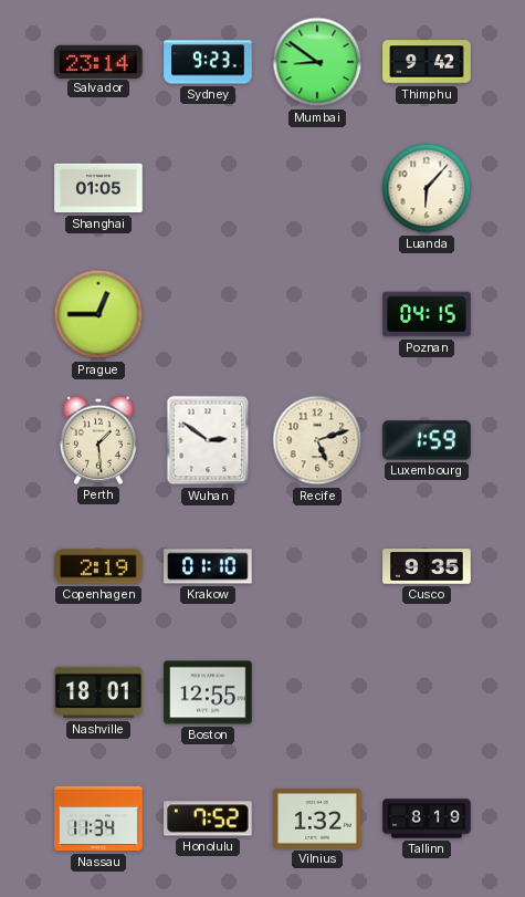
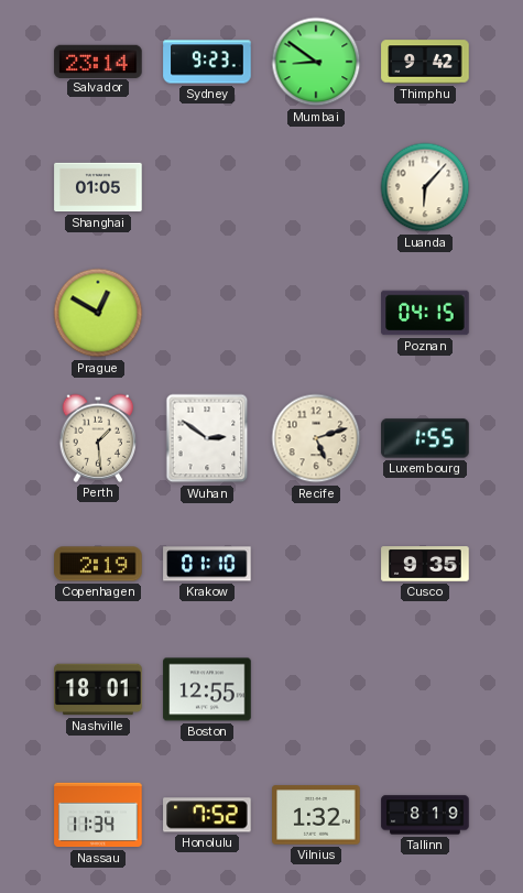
Prague: 12:45 -> 12:50
Luxembourg: 1:59 -> 1:55
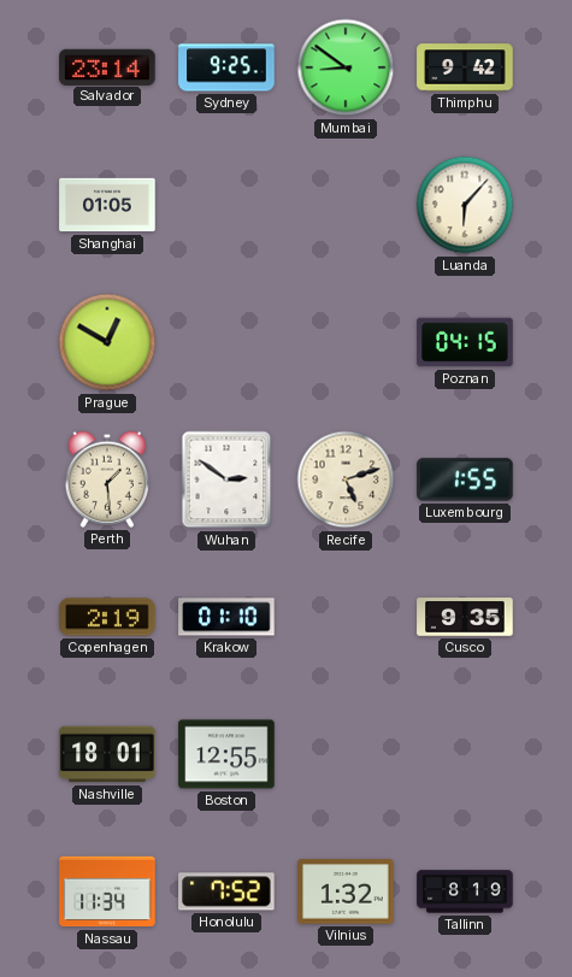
Sydney: 9:23 -> 9:25
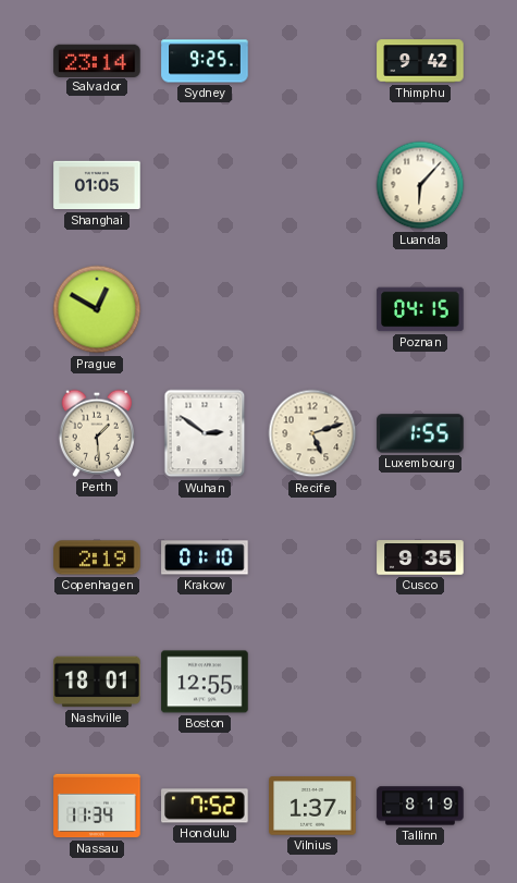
Mumbai: 8:51 -> none
Vilnius: 1:32 -> 1:37
